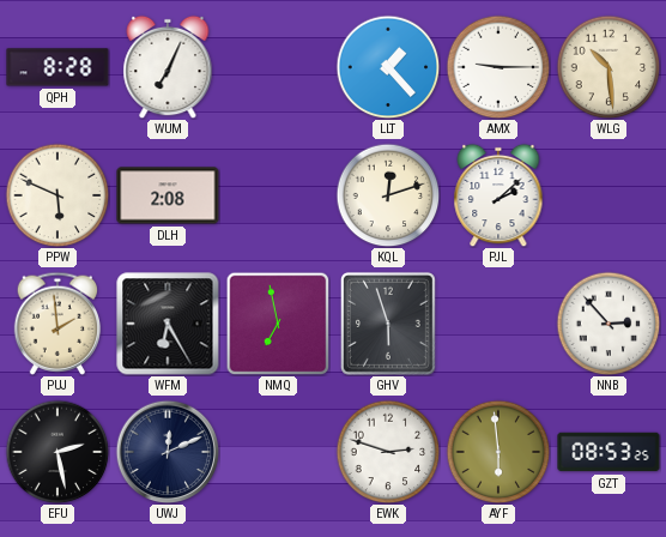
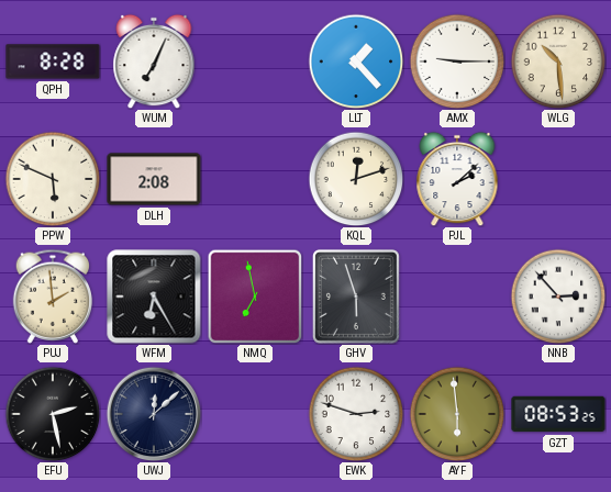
UWJ: 12:11 -> 12:08
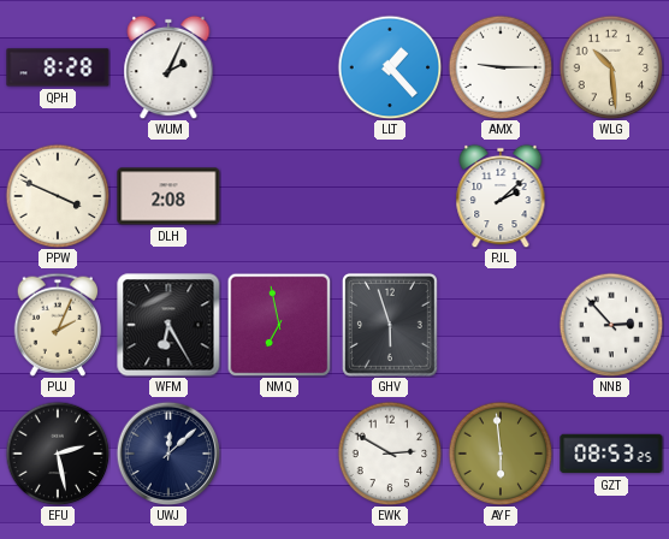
WUM: 7:04 -> 2:04
PPW: 5:49 -> 3:49
KQL: 12:12 -> none
PUJ: 1:59 -> 2:04
EWK: 2:48 -> 2:50
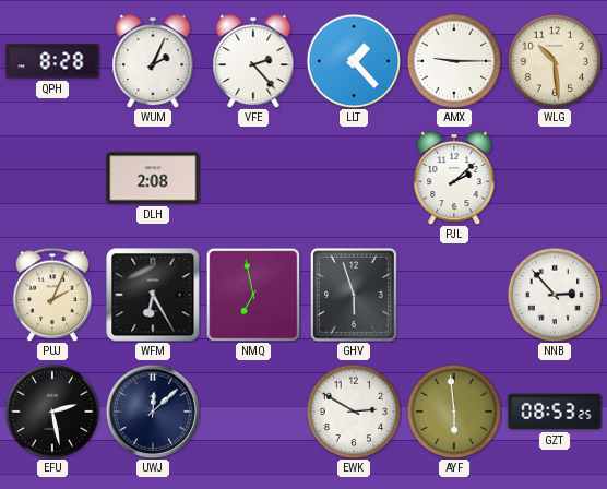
VFE: none -> 2:23
PPW: 3:49 -> none
